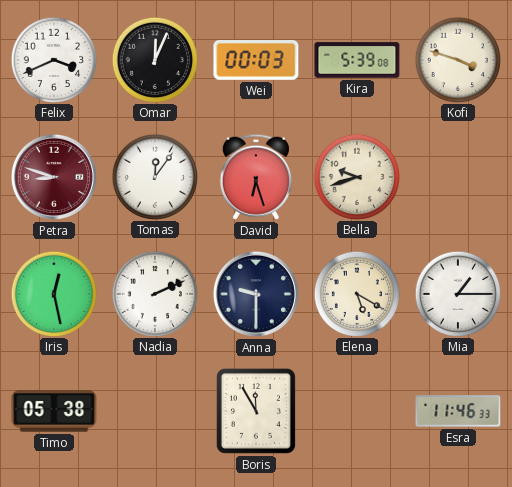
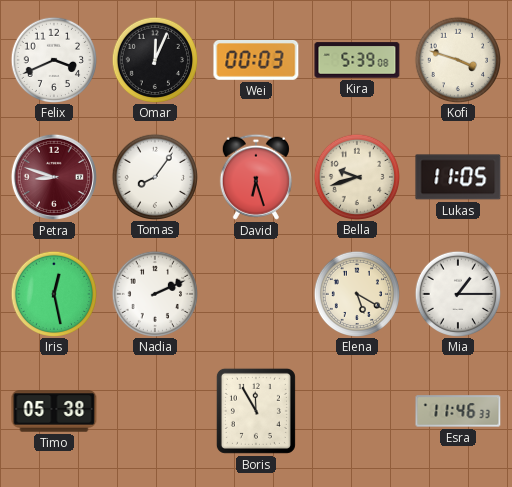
Tomas: 12:06 -> 8:06
Lukas: none -> 11:05
Anna: 9:30 -> none
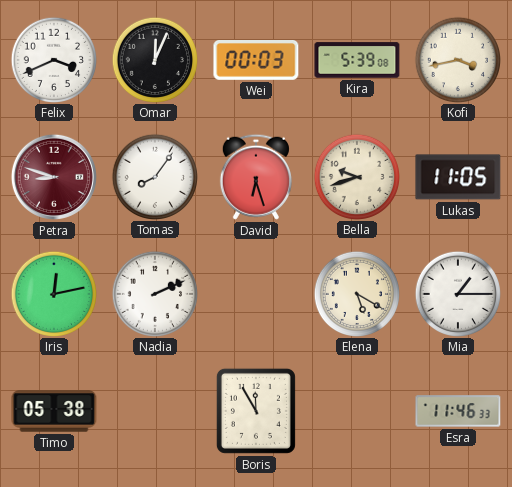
Kofi: 3:48 -> 3:43
Iris: 12:28 -> 12:13
